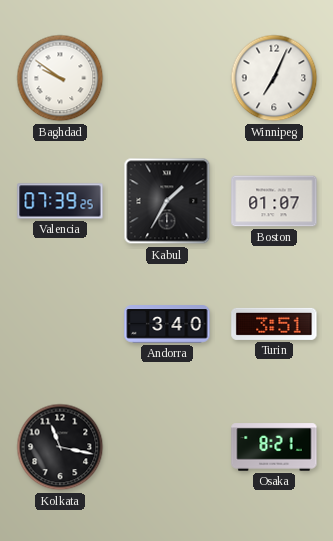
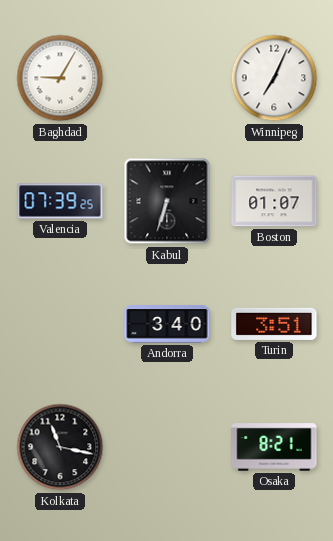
Baghdad: 9:51 -> 9:05
Kabul: 1:35 -> 6:33
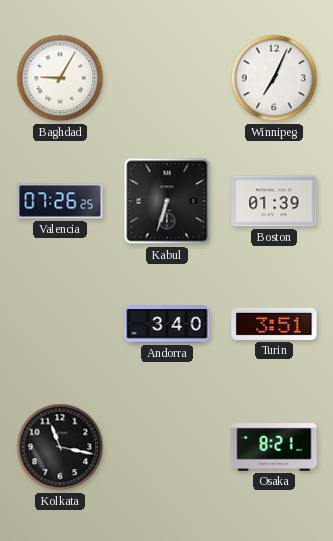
Valencia: 07:39 -> 07:26
Boston: 01:07 -> 01:39
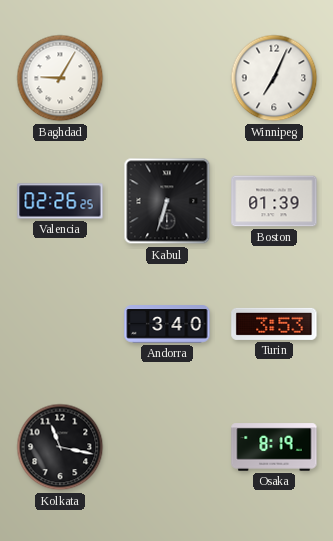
Valencia: 07:26 -> 02:26
Turin: 3:51 -> 3:53
Osaka: 8:21 -> 8:19
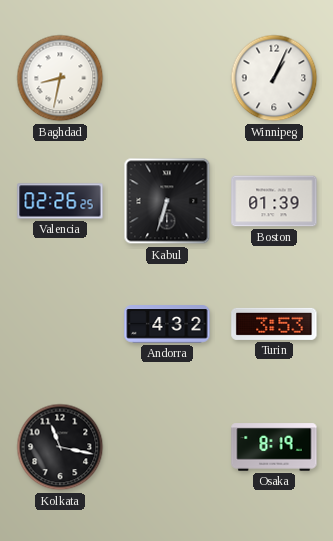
Baghdad: 9:05 -> 8:32
Winnipeg: 7:04 -> 1:04
Andorra: 3:40 -> 4:32
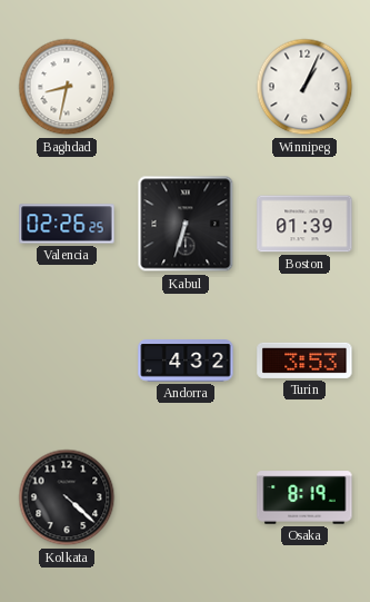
Kolkata: 11:17 -> 4:22
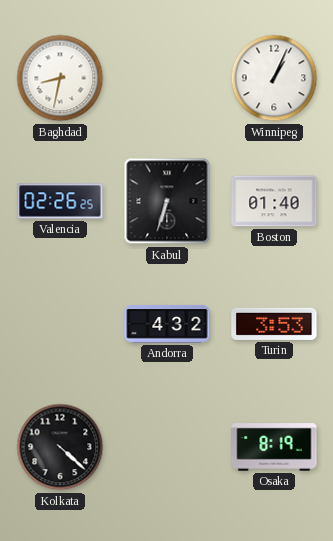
Boston: 01:39 -> 01:40
